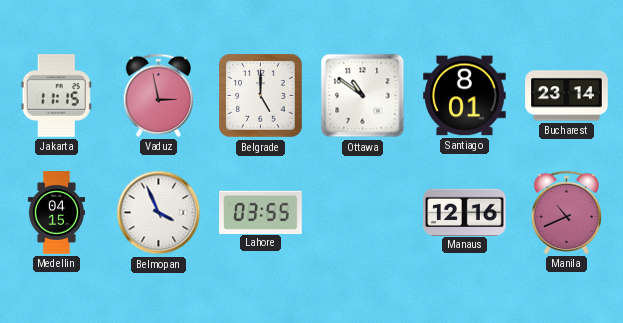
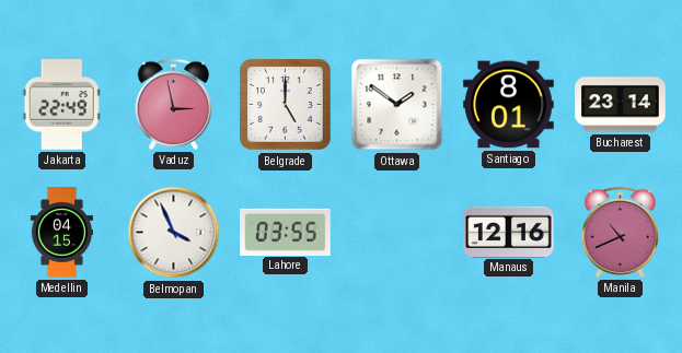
Jakarta: 11:15 -> 22:49
Ottawa: 10:51 -> 1:51
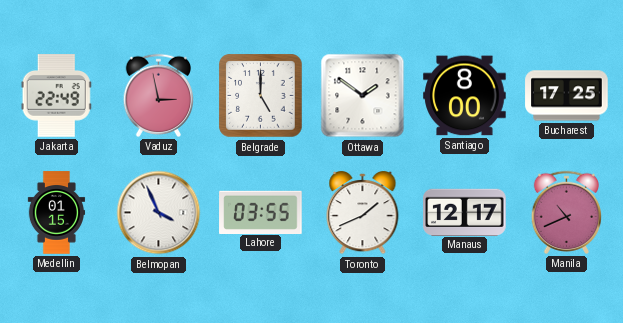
Santiago: 8:01 -> 8:00
Bucharest: 23:14 -> 17:25
Medellin: 04:15 -> 01:15
Toronto: none -> 1:41
Manaus: 12:16 -> 12:17
